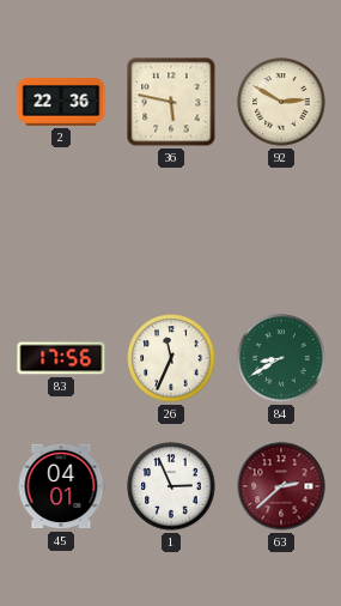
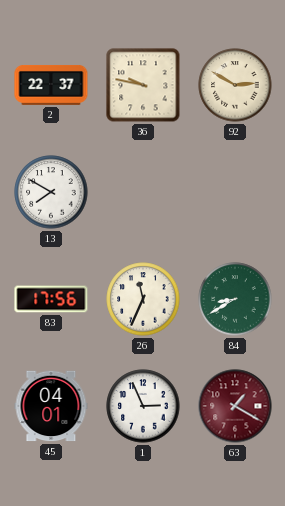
2: 22:36 -> 22:37
36: 5:47 -> 9:47
13: none -> 7:50
63: 2:38 -> 1:20
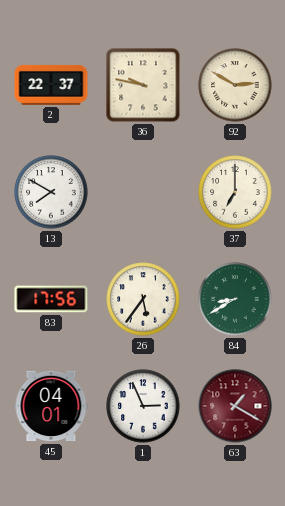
37: none -> 7:00
26: 11:34 -> 5:36
